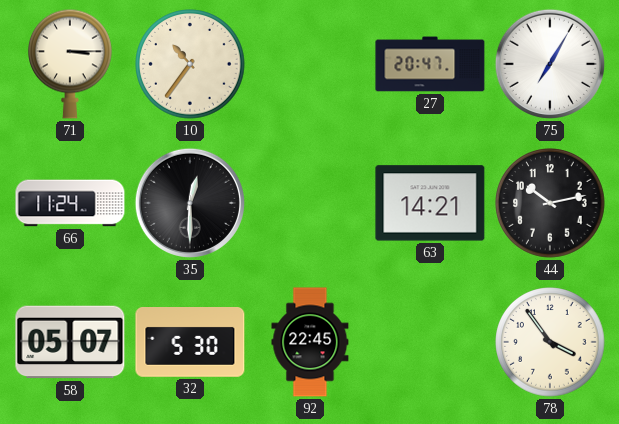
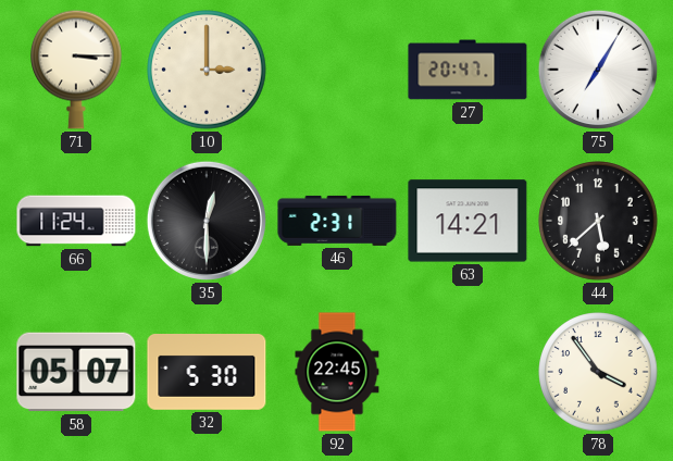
10: 10:36 -> 3:00
46: none -> 2:31
44: 10:13 -> 5:38
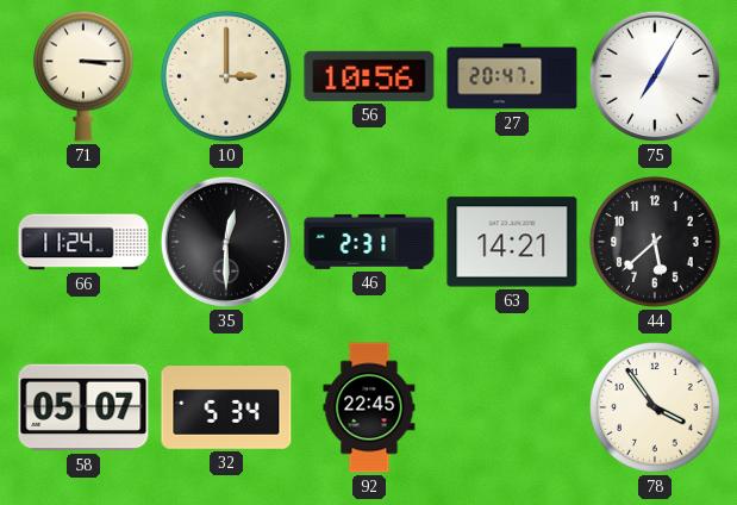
56: none -> 10:56
32: 5:30 -> 5:34
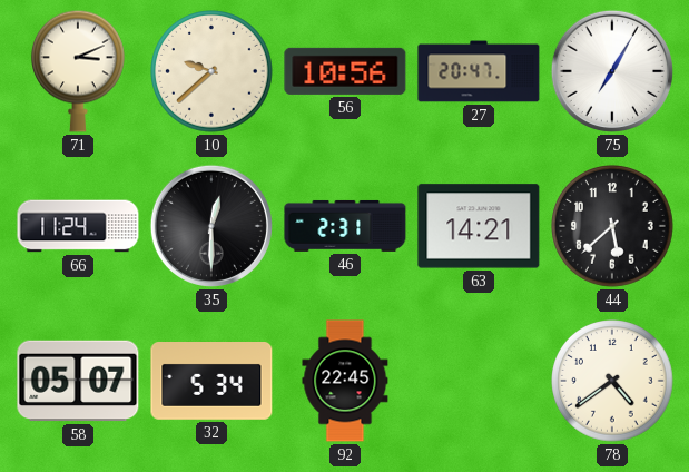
71: 3:15 -> 3:11
10: 3:00 -> 9:38
78: 3:54 -> 4:39
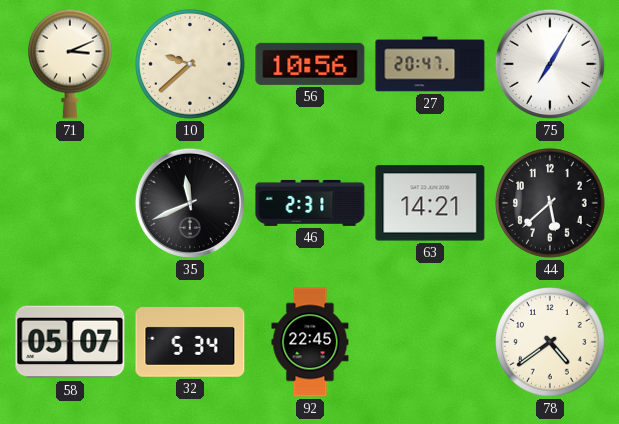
66: 11:24 -> none
35: 12:30 -> 11:41
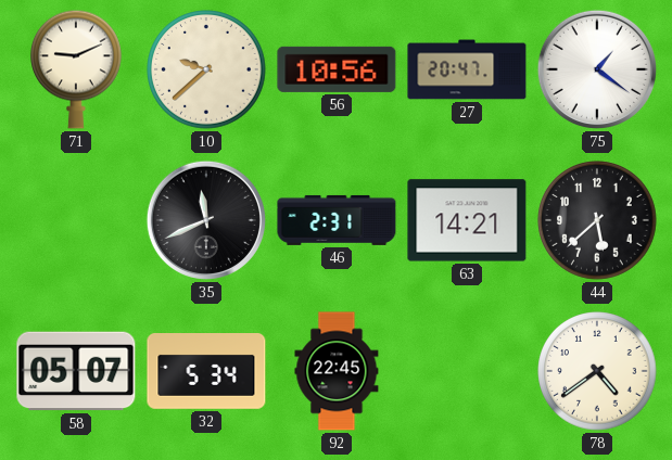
71: 3:11 -> 9:11
75: 7:05 -> 1:21
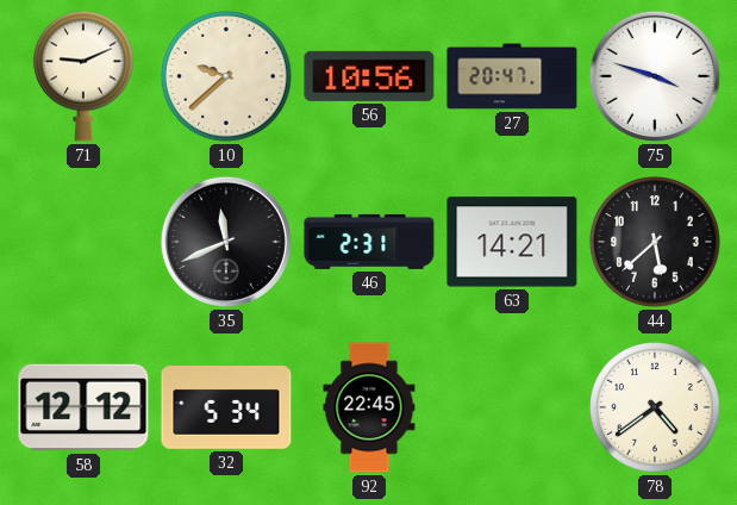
75: 1:21 -> 3:48
58: 05:07 -> 12:12
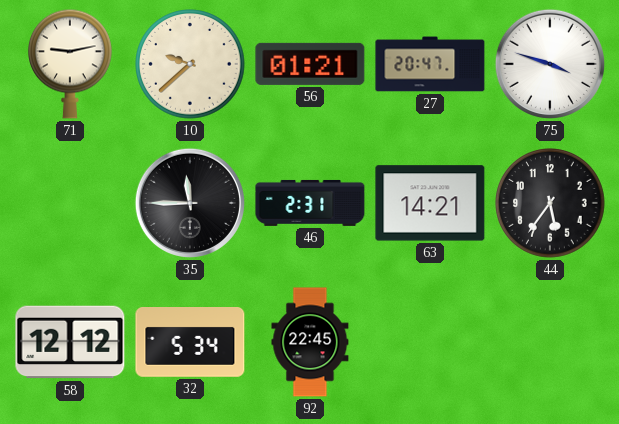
71: 9:11 -> 9:13
56: 10:56 -> 01:21
35: 11:41 -> 11:45
44: 5:38 -> 5:36
78: 4:39 -> none
